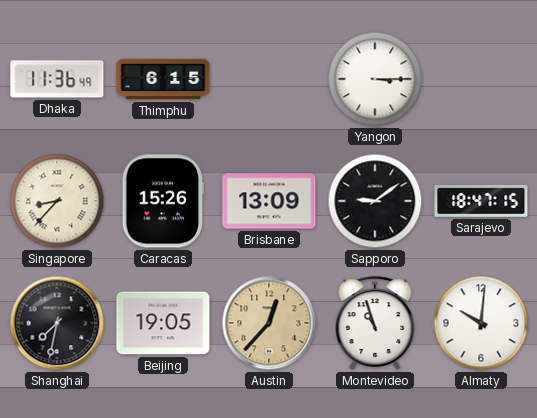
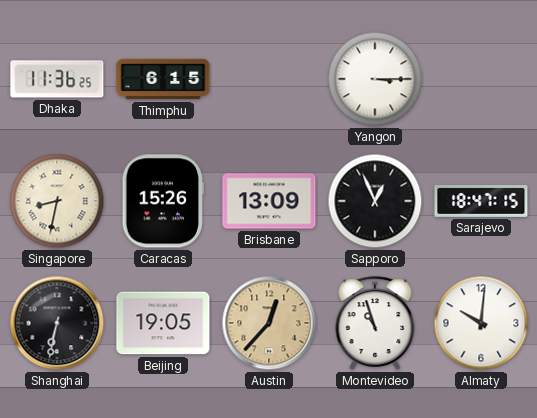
Dhaka: 11:36:49 -> 11:36:25
Singapore: 8:37 -> 8:32
Sapporo: 9:09 -> 12:56
Shanghai: 7:32 -> 6:32
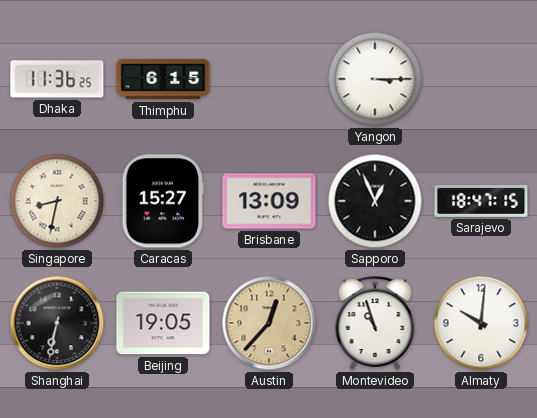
Caracas: 15:26 -> 15:27
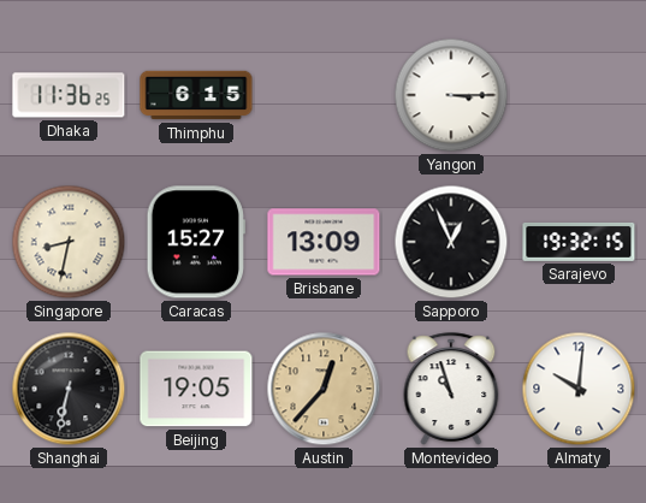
Sarajevo: 18:47 -> 19:32
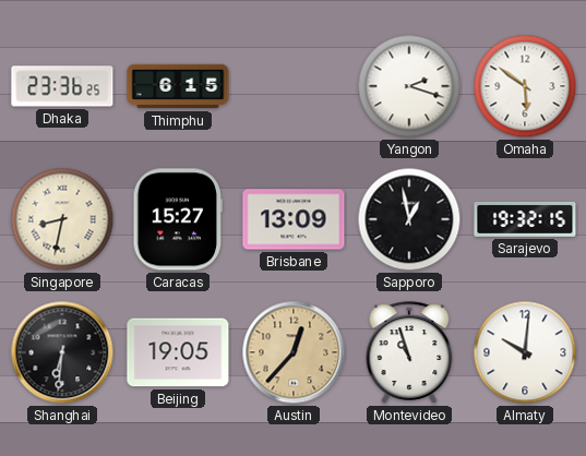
Dhaka: 11:36 -> 23:36
Yangon: 3:15 -> 2:18
Omaha: none -> 5:51
Sapporo: 12:56 -> 12:58
Shanghai: 6:32 -> 6:31
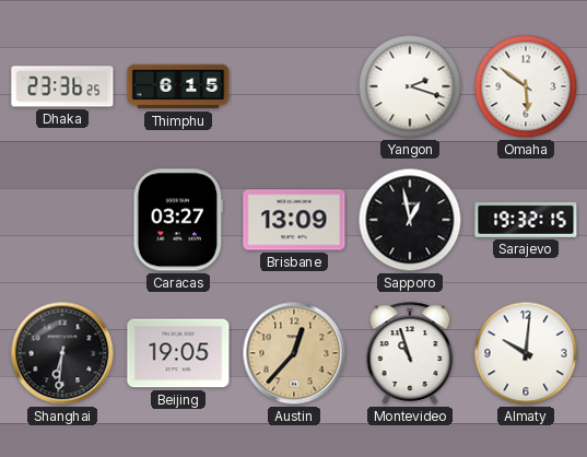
Singapore: 8:32 -> none
Caracas: 15:27 -> 03:27
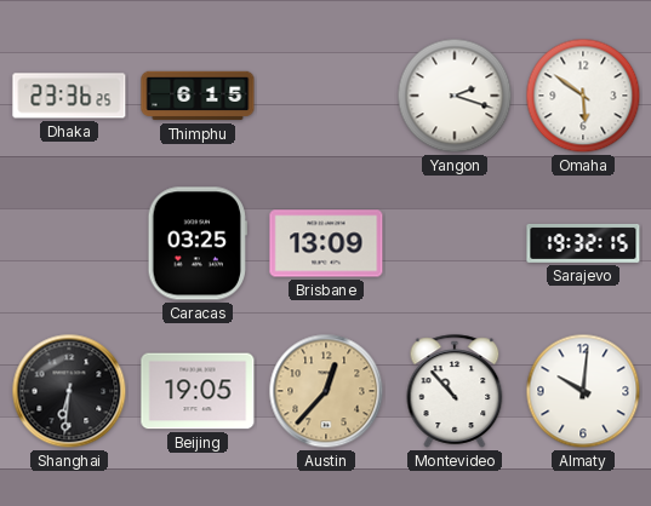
Caracas: 03:27 -> 03:25
Sapporo: 12:58 -> none
Montevideo: 10:57 -> 10:53
